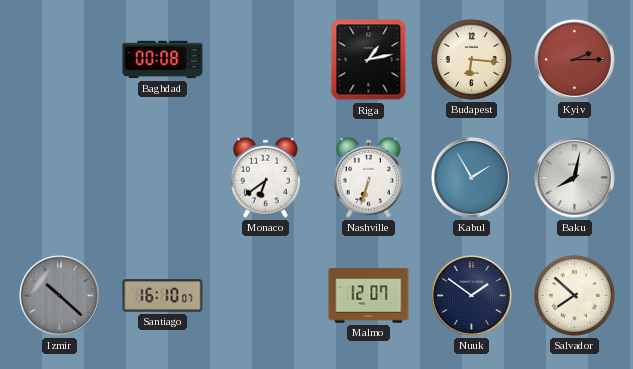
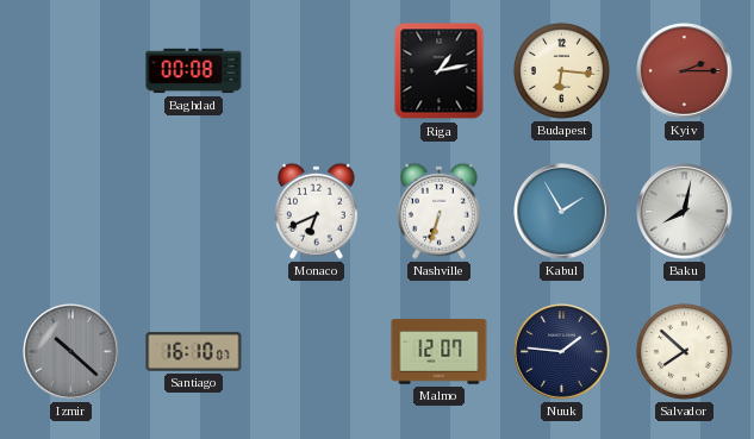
Monaco: 6:39 -> 6:41
Nuuk: 1:51 -> 1:46
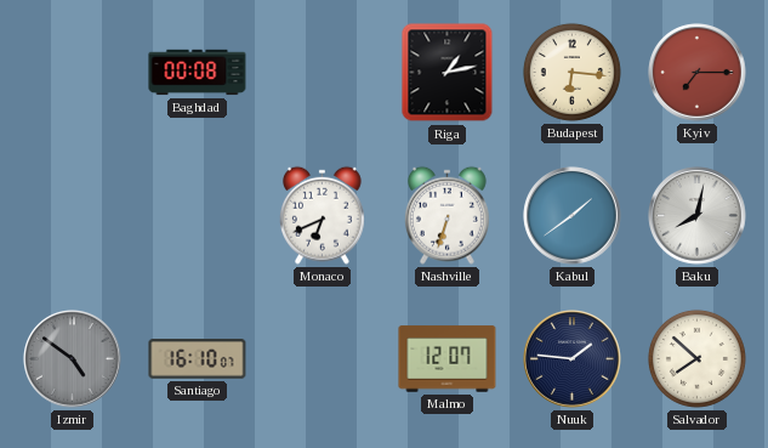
Kyiv: 2:15 -> 7:15
Kabul: 1:55 -> 1:39
Izmir: 10:22 -> 4:51
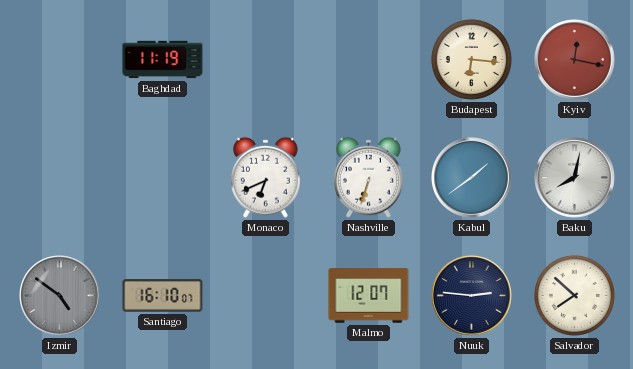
Baghdad: 00:08 -> 11:19
Riga: 1:13 -> none
Kyiv: 7:15 -> 12:17
Nuuk: 1:46 -> 2:46
